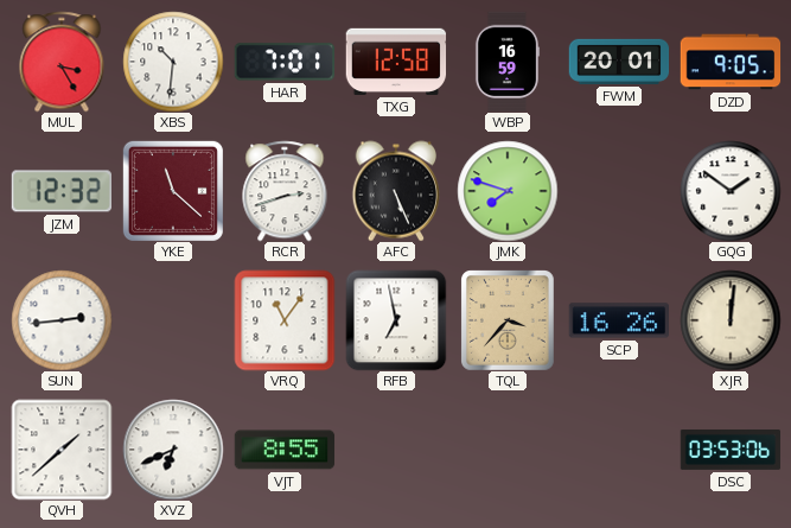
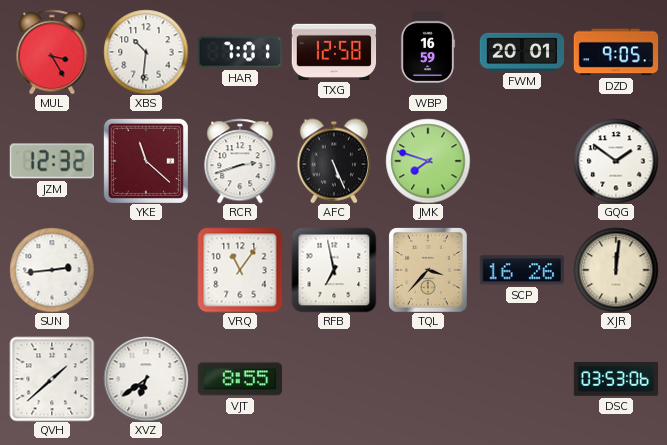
XVZ: 6:41 -> 6:39
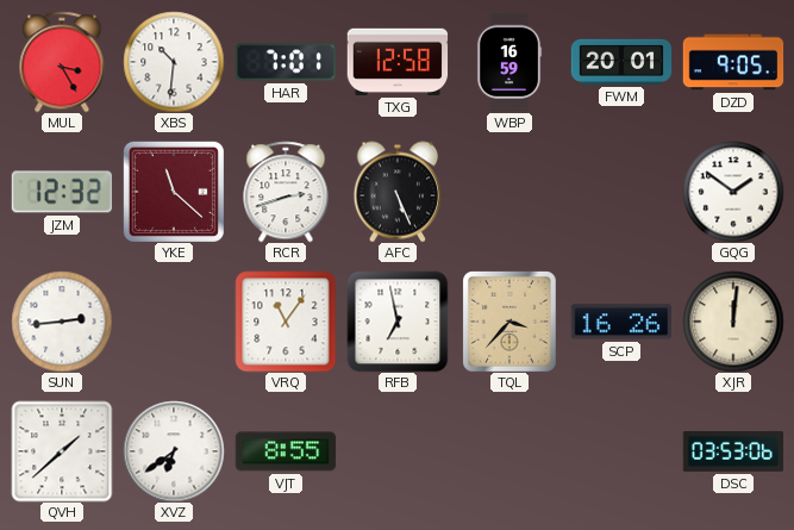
JMK: 7:48 -> none
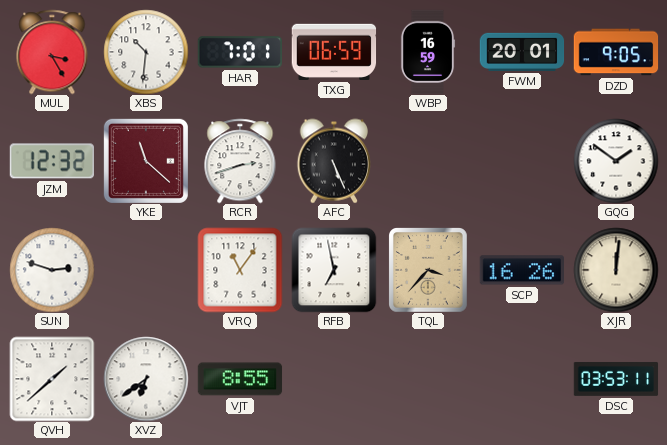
TXG: 12:58 -> 06:59
SUN: 2:44 -> 2:48
DSC: 03:53:06 -> 03:53:11
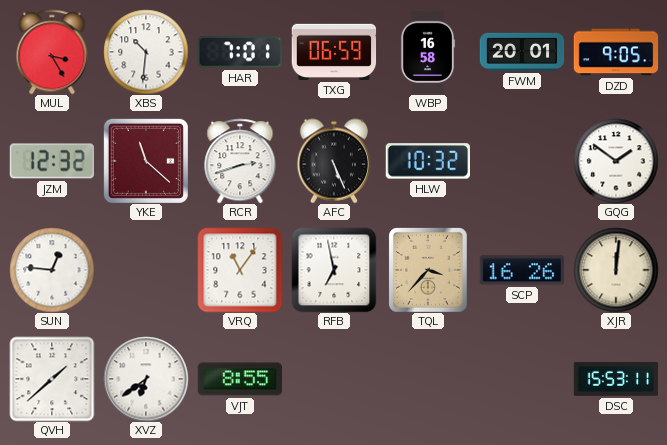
WBP: 16:59 -> 16:58
HLW: none -> 10:32
SUN: 2:48 -> 12:46
DSC: 03:53 -> 15:53
